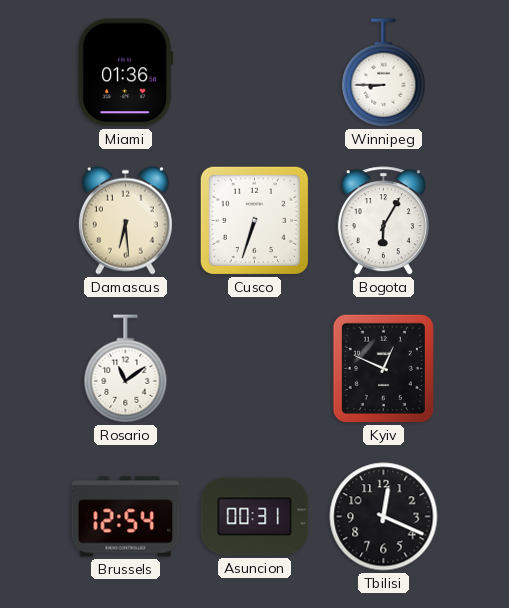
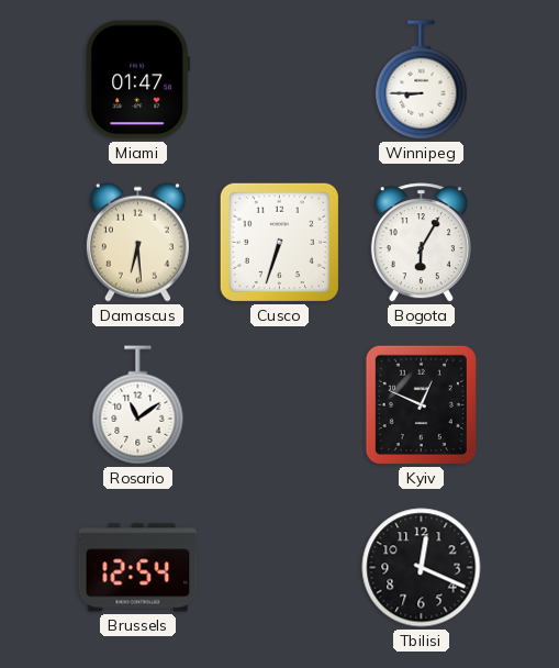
Miami: 01:36 -> 01:47
Asuncion: 00:31 -> none
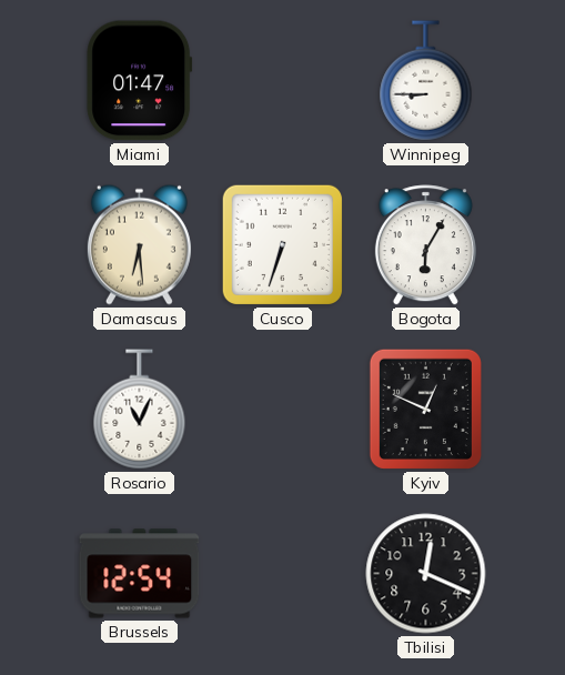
Rosario: 11:09 -> 11:04
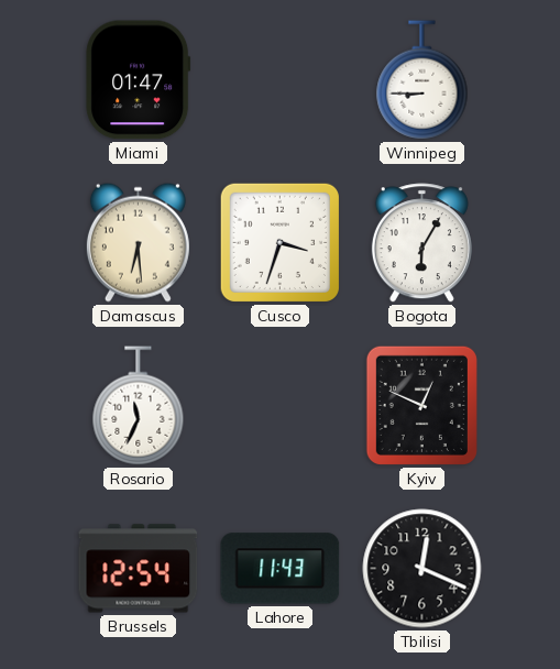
Cusco: 6:33 -> 3:33
Rosario: 11:04 -> 11:34
Lahore: none -> 11:43
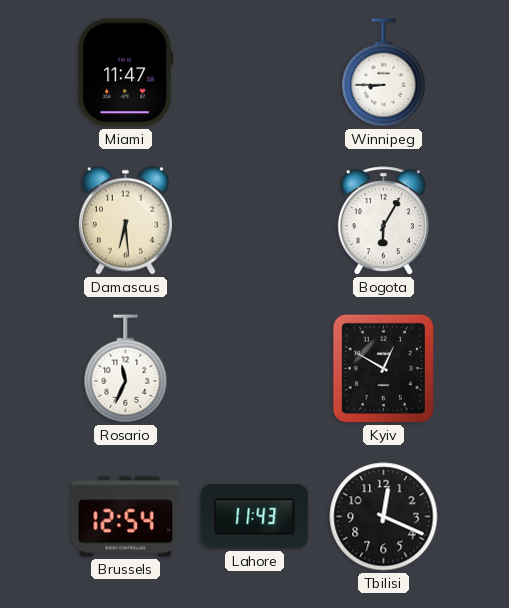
Miami: 01:47 -> 11:47
Cusco: 3:33 -> none
Kyiv: 12:49 -> 12:50
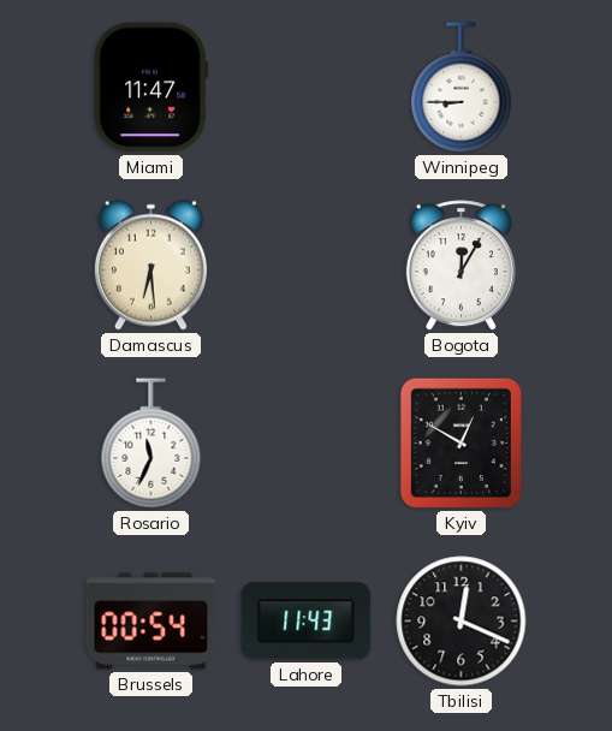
Bogota: 6:05 -> 12:05
Brussels: 12:54 -> 00:54
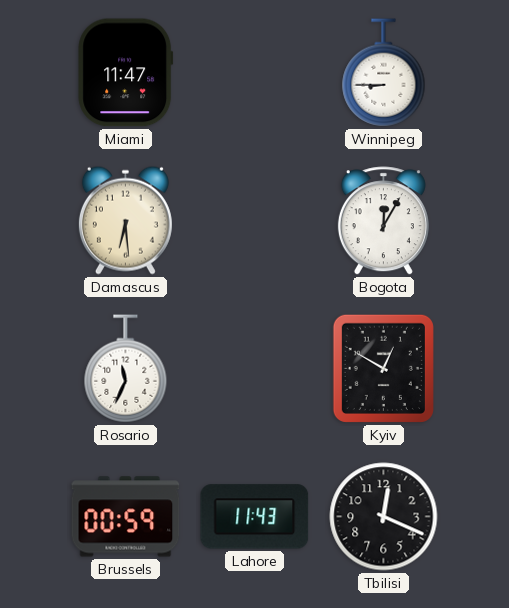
Brussels: 00:54 -> 00:59
